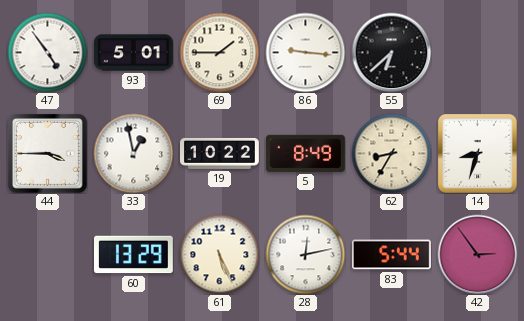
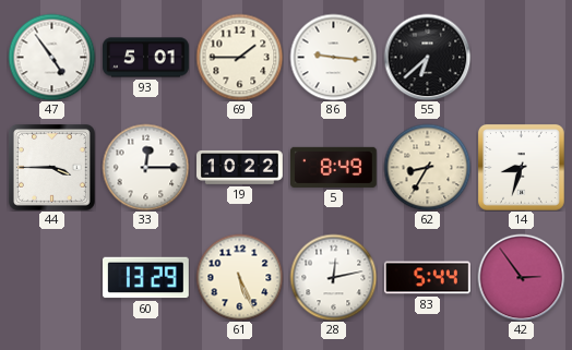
33: 12:58 -> 12:15
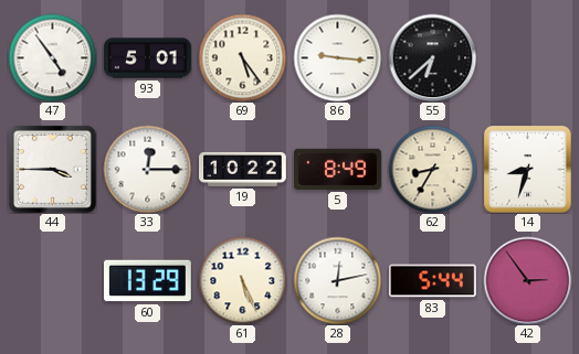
69: 1:45 -> 5:24
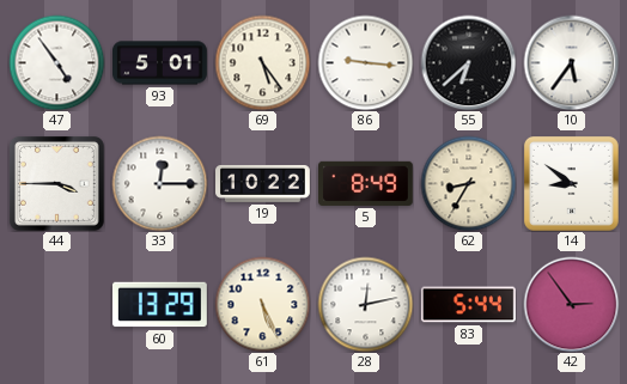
10: none -> 5:36
14: 8:33 -> 8:51
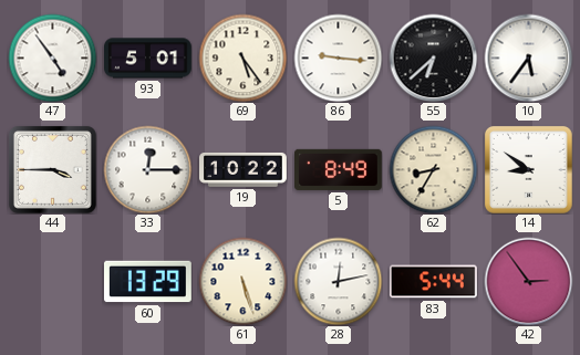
61: 5:26 -> 5:27
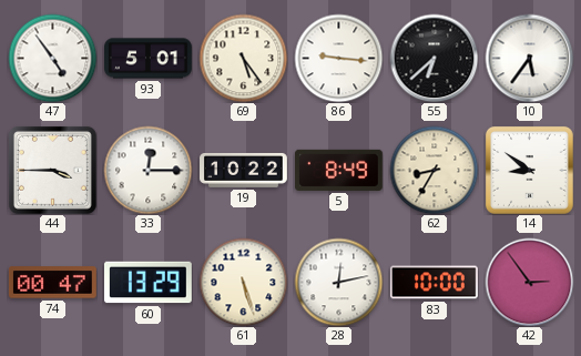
74: none -> 00:47
83: 5:44 -> 10:00
